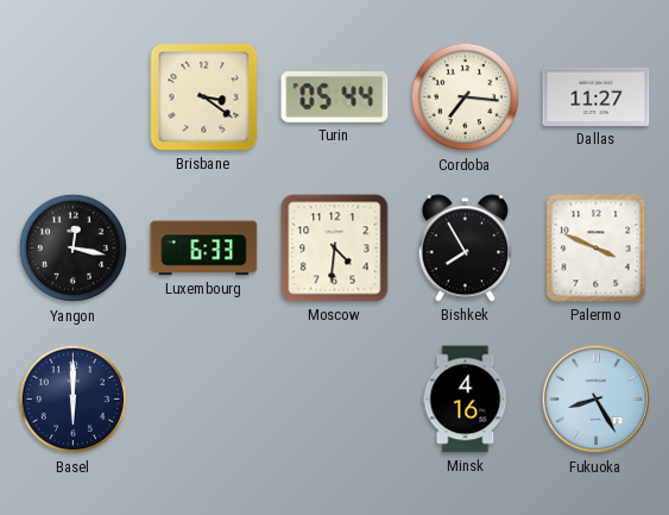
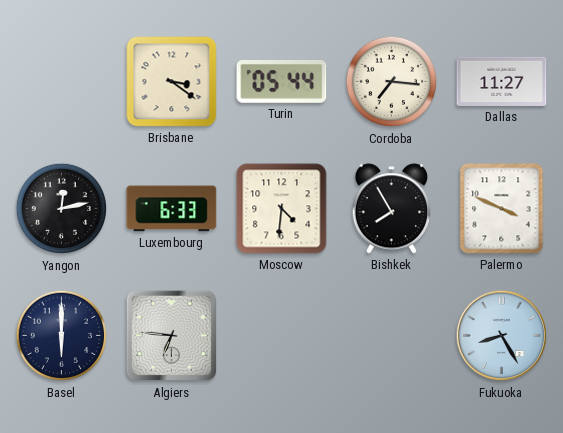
Yangon: 12:17 -> 12:13
Algiers: none -> 6:46
Minsk: 4:16 -> none
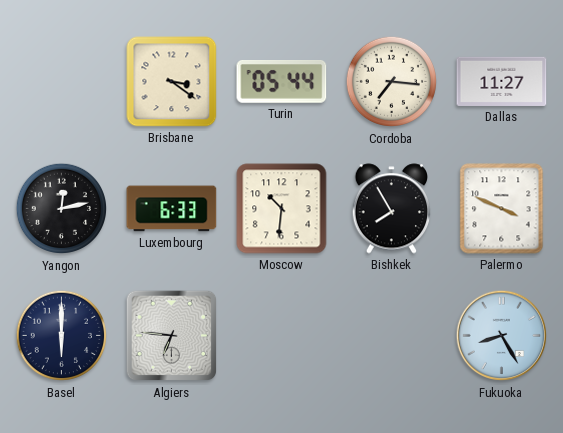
Moscow: 4:31 -> 10:31
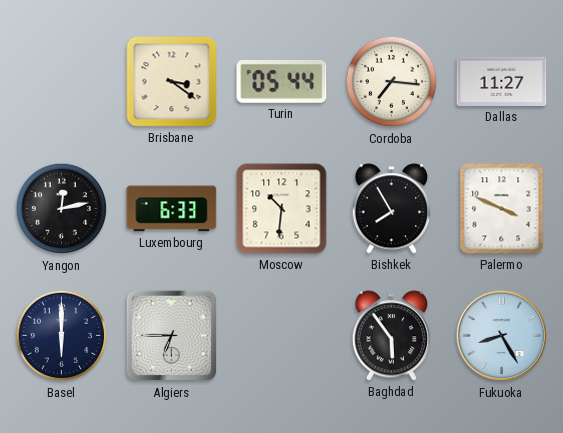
Algiers: 6:46 -> 6:45
Baghdad: none -> 5:54
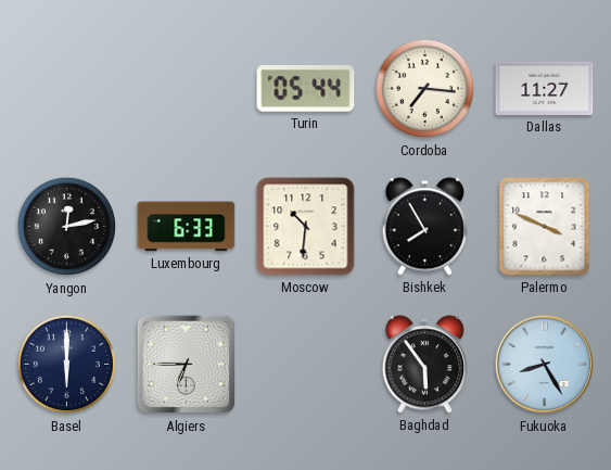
Brisbane: 3:21 -> none
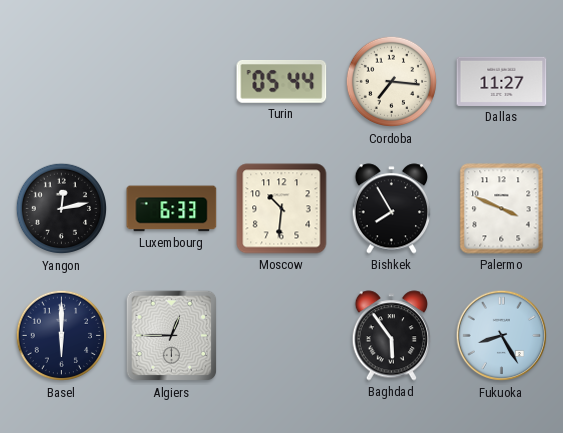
Algiers: 6:45 -> 12:45
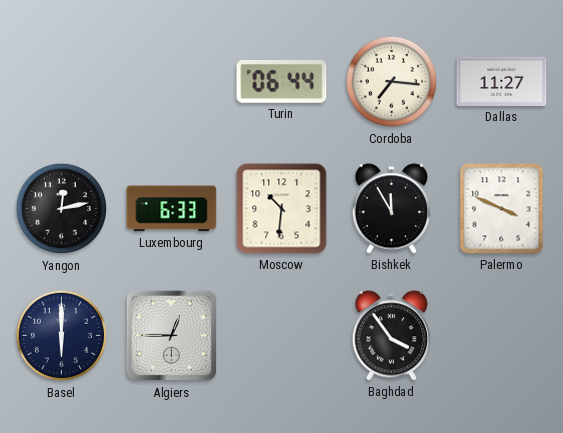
Turin: 05:44 -> 06:44
Bishkek: 7:55 -> 11:55
Baghdad: 5:54 -> 3:54
Fukuoka: 8:25 -> none
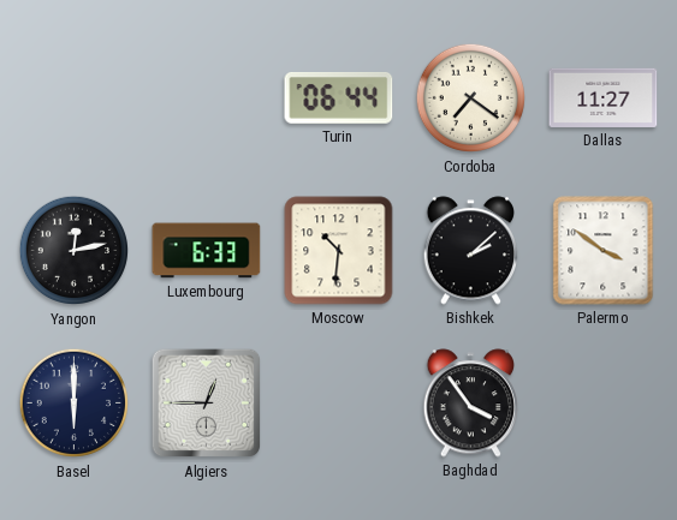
Cordoba: 7:16 -> 7:21
Bishkek: 11:55 -> 2:08
Palermo: 3:49 -> 3:51
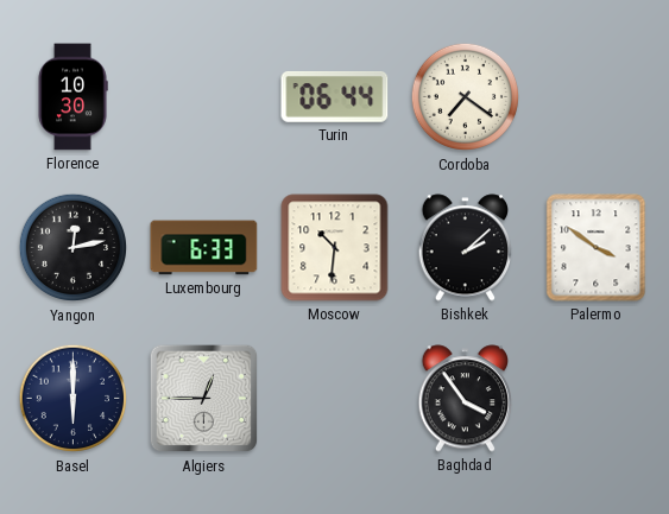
Florence: none -> 10:30
Dallas: 11:27 -> none
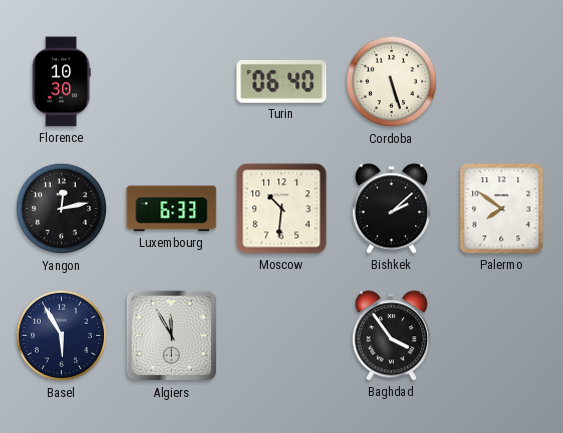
Turin: 06:44 -> 06:40
Cordoba: 7:21 -> 5:27
Palermo: 3:51 -> 7:51
Basel: 6:00 -> 5:55
Algiers: 12:45 -> 11:55
